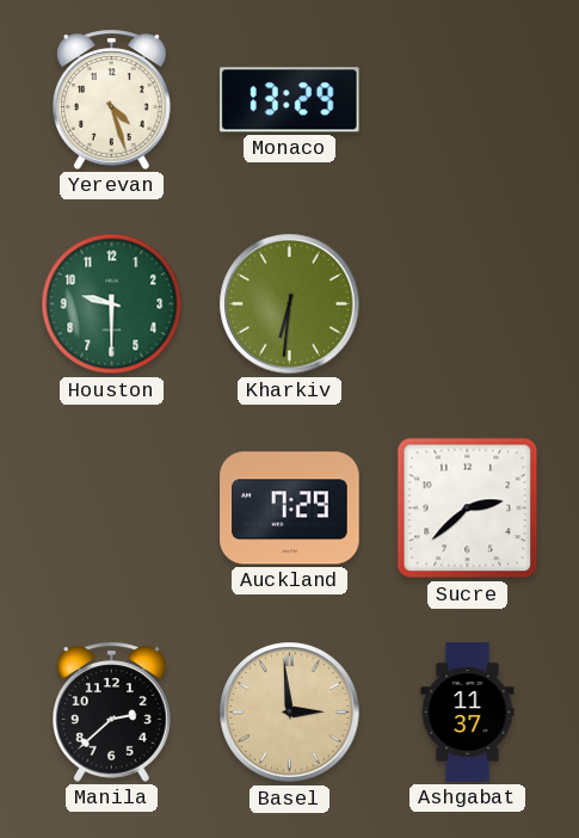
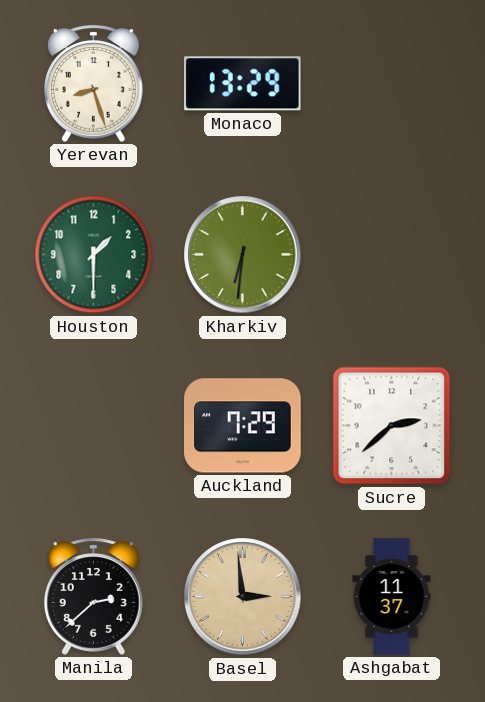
Yerevan: 4:27 -> 8:27
Houston: 9:30 -> 1:30
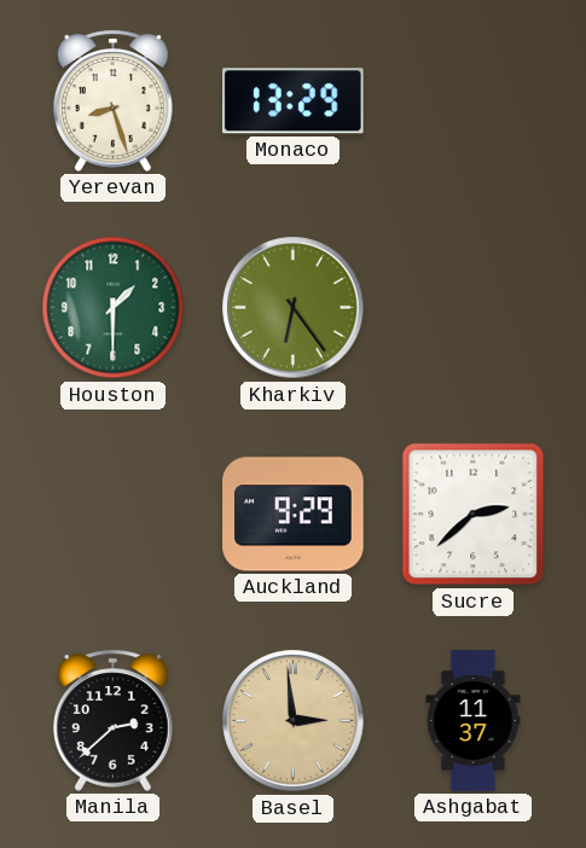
Kharkiv: 6:31 -> 6:24
Auckland: 7:29 -> 9:29
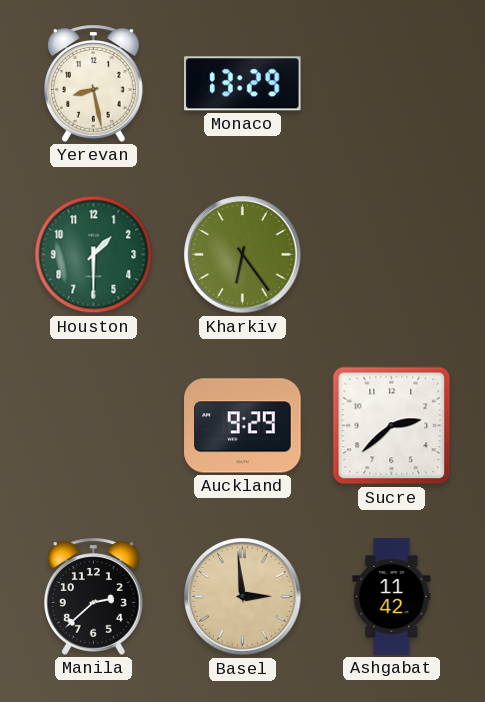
Yerevan: 8:27 -> 8:28
Ashgabat: 11:37 -> 11:42
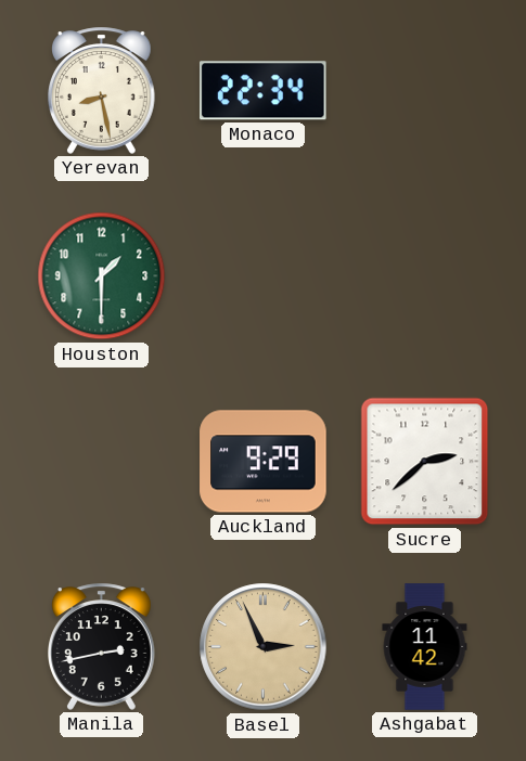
Monaco: 13:29 -> 22:34
Kharkiv: 6:24 -> none
Manila: 2:38 -> 2:43
Basel: 2:59 -> 2:56
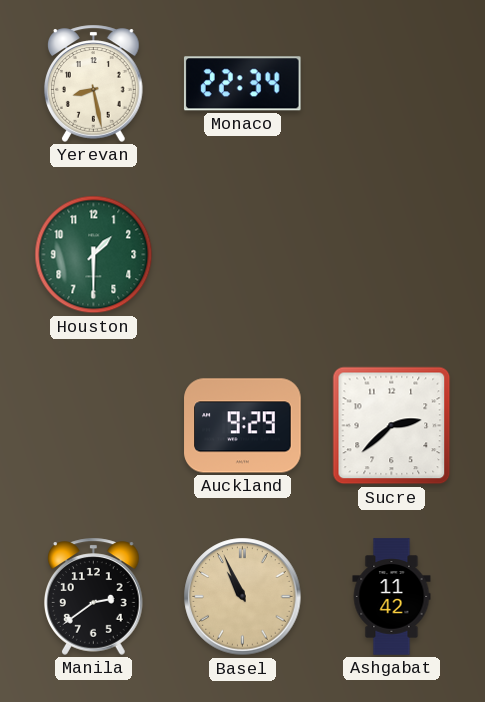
Manila: 2:43 -> 2:39
Basel: 2:56 -> 10:56
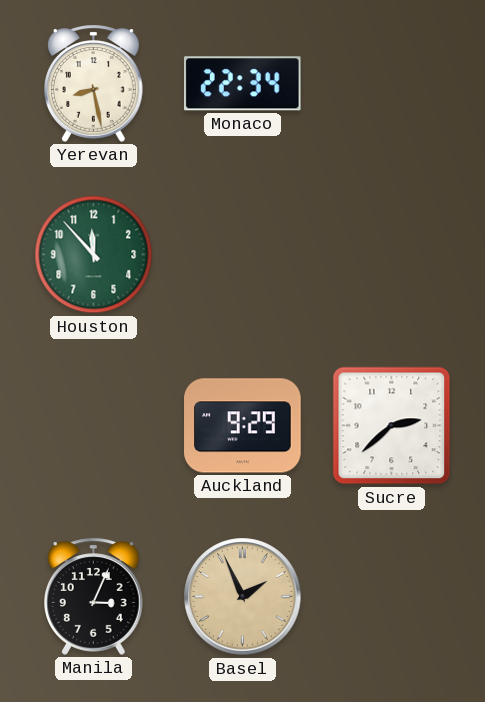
Houston: 1:30 -> 11:53
Manila: 2:39 -> 3:04
Basel: 10:56 -> 1:56
Ashgabat: 11:42 -> none
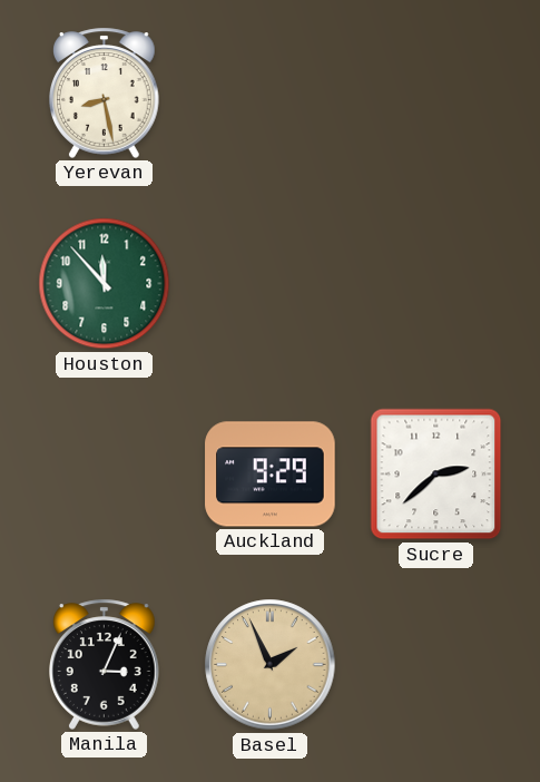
Monaco: 22:34 -> none
